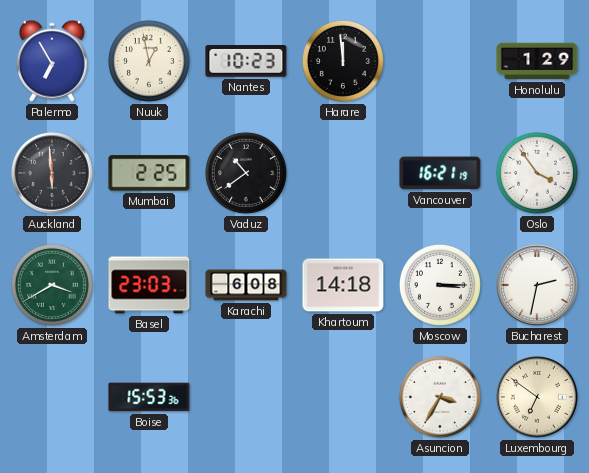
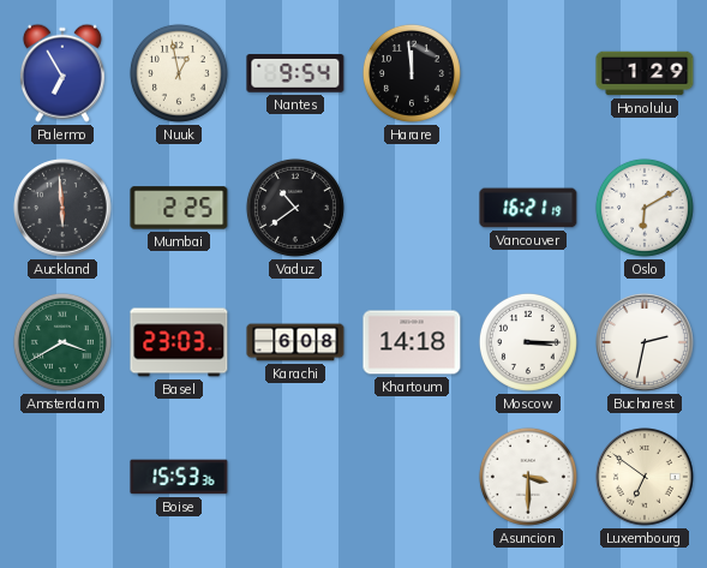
Nantes: 10:23 -> 9:54
Oslo: 3:54 -> 6:10
Asuncion: 3:35 -> 3:30
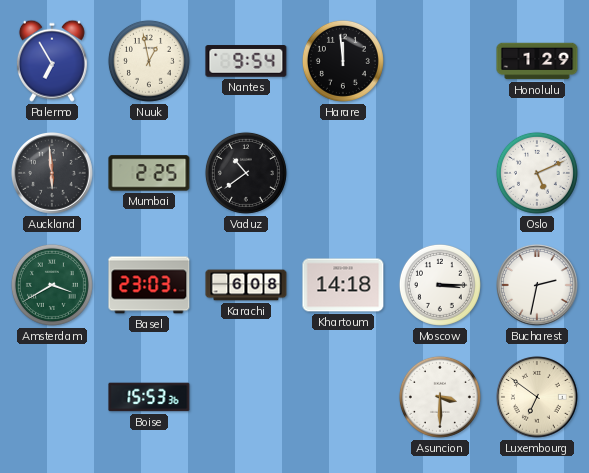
Vancouver: 16:21 -> none
Oslo: 6:10 -> 5:11
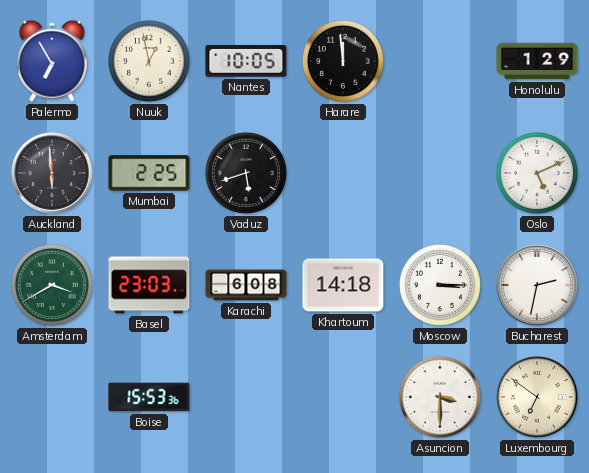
Nantes: 9:54 -> 10:05
Vaduz: 10:39 -> 5:42
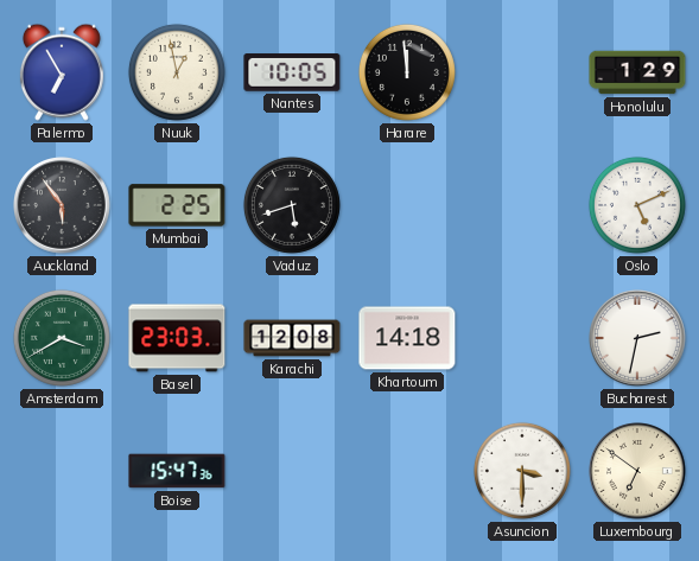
Auckland: 5:59 -> 5:54
Karachi: 6:08 -> 12:08
Moscow: 3:15 -> none
Boise: 15:53 -> 15:47
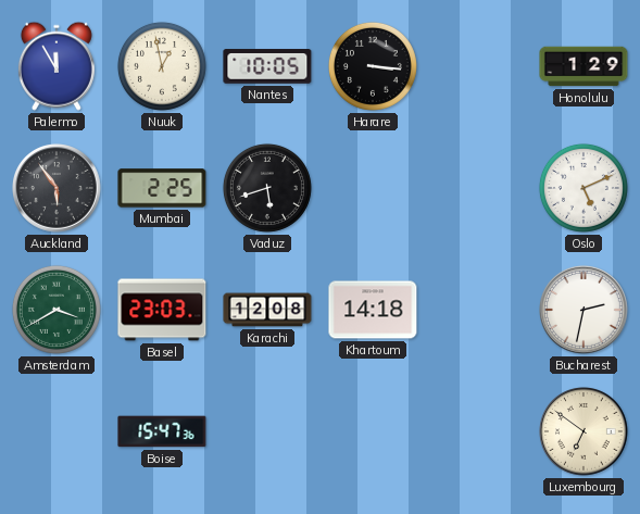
Palermo: 6:55 -> 11:55
Harare: 11:59 -> 3:16
Asuncion: 3:30 -> none
